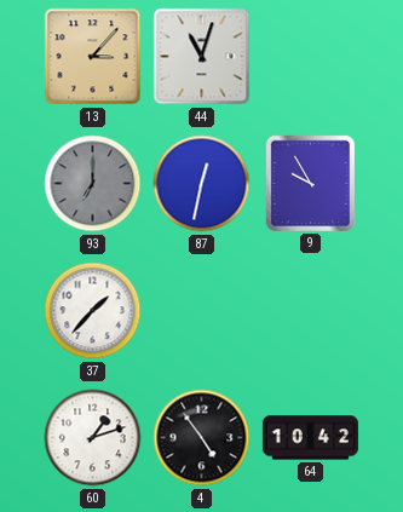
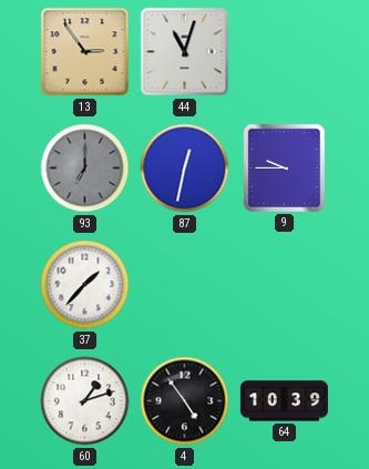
13: 3:07 -> 2:54
9: 9:55 -> 9:45
64: 10:42 -> 10:39
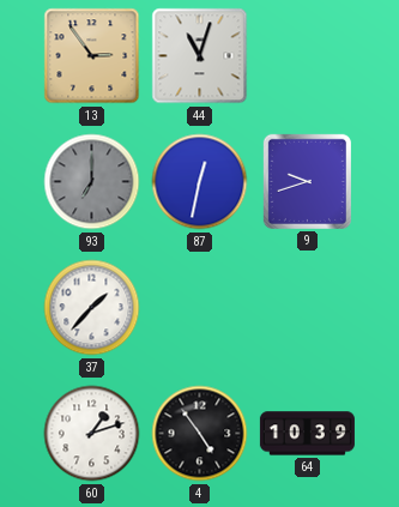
9: 9:45 -> 9:42
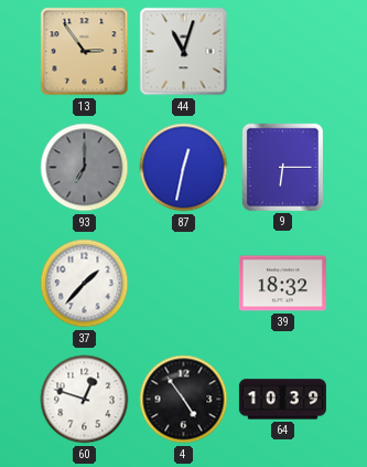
9: 9:42 -> 6:15
39: none -> 18:32
60: 1:12 -> 12:48
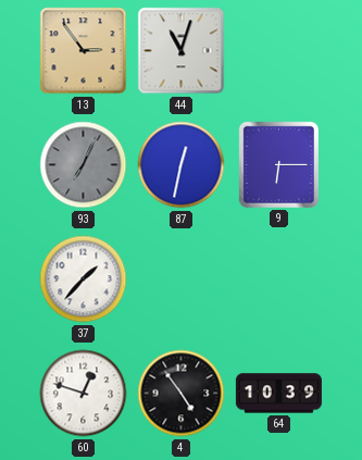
93: 7:00 -> 7:04
39: 18:32 -> none
